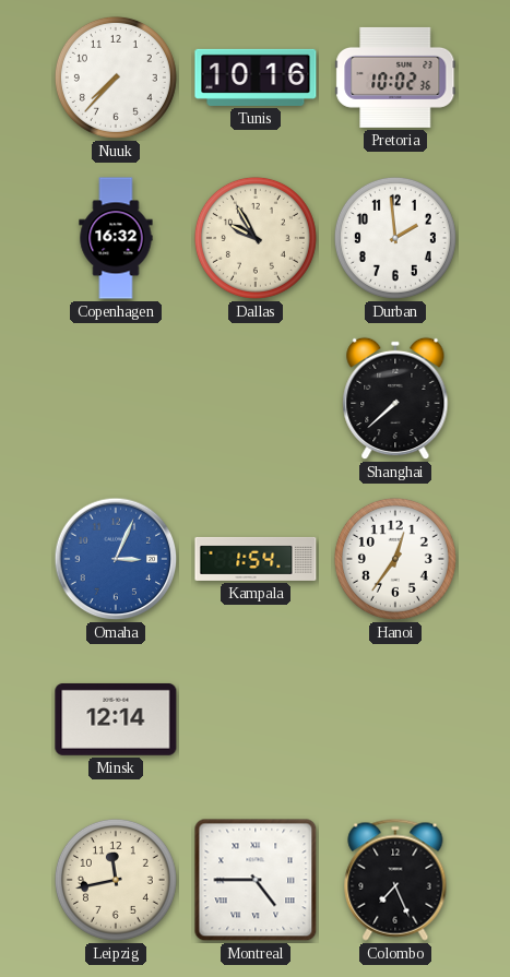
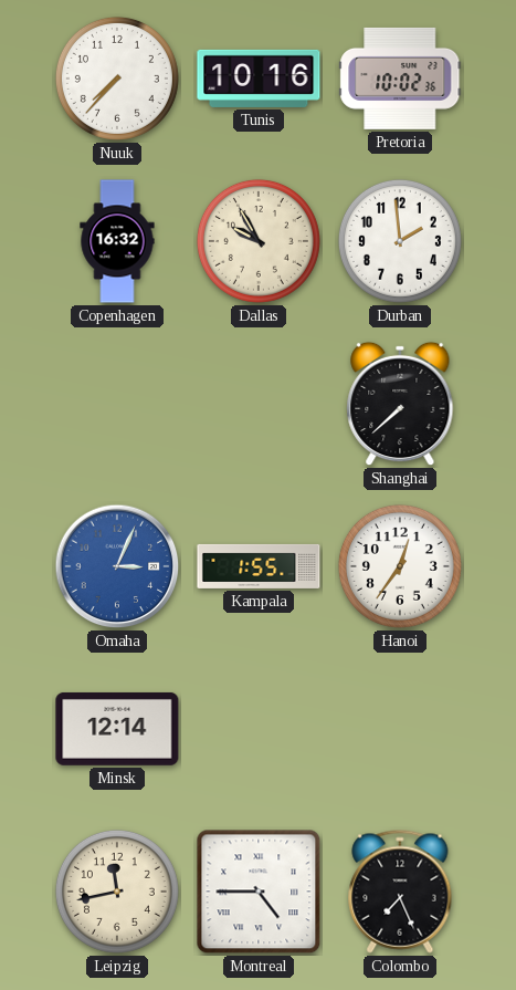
Kampala: 1:54 -> 1:55
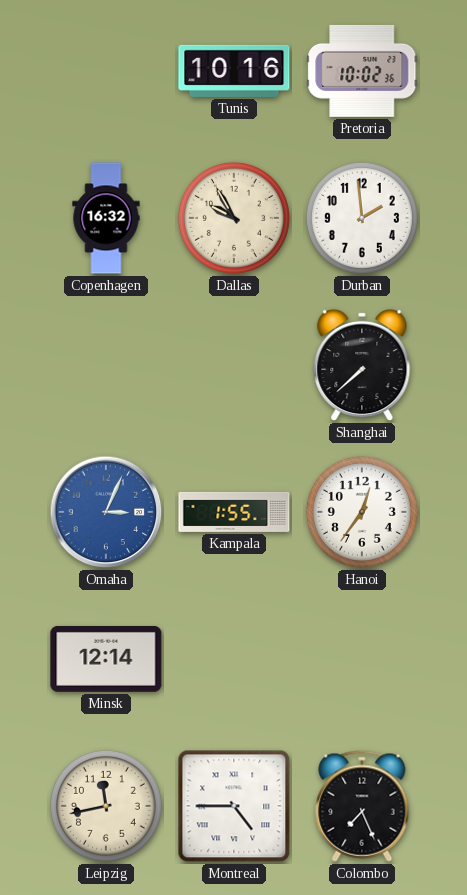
Nuuk: 7:37 -> none
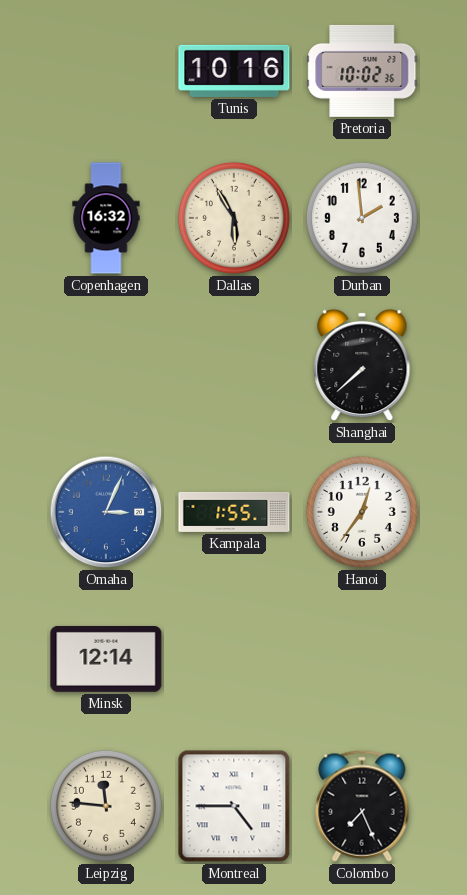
Dallas: 9:55 -> 5:55
Leipzig: 11:43 -> 11:46
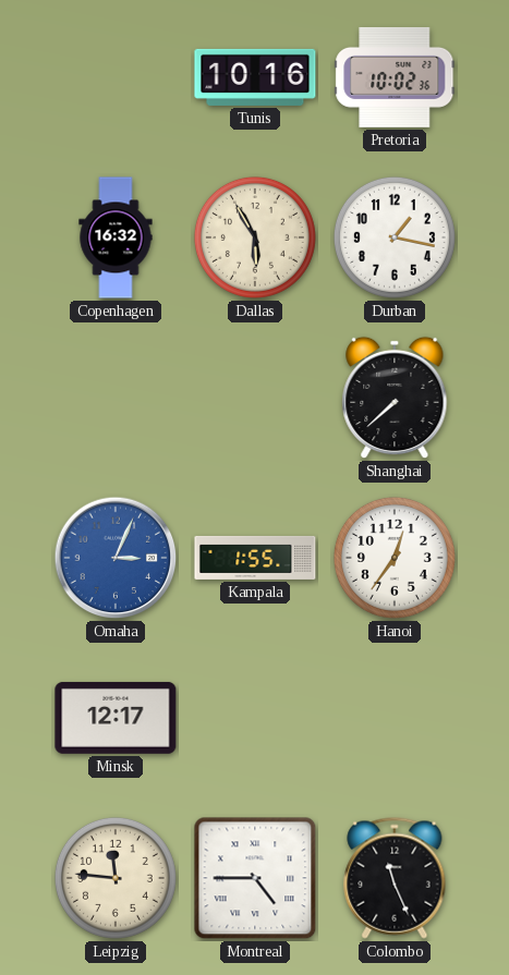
Durban: 1:59 -> 1:17
Minsk: 12:14 -> 12:17
Colombo: 7:26 -> 11:26
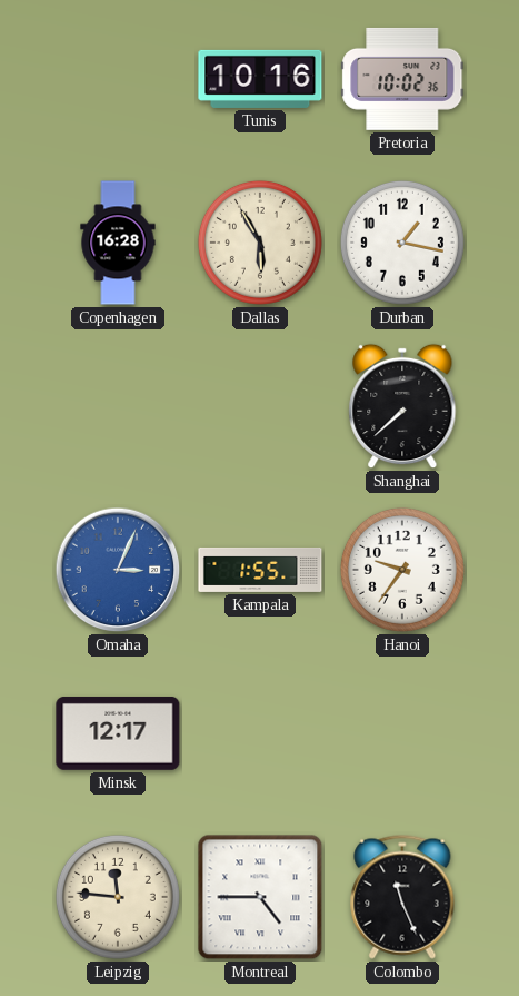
Copenhagen: 16:32 -> 16:28
Hanoi: 12:36 -> 9:36
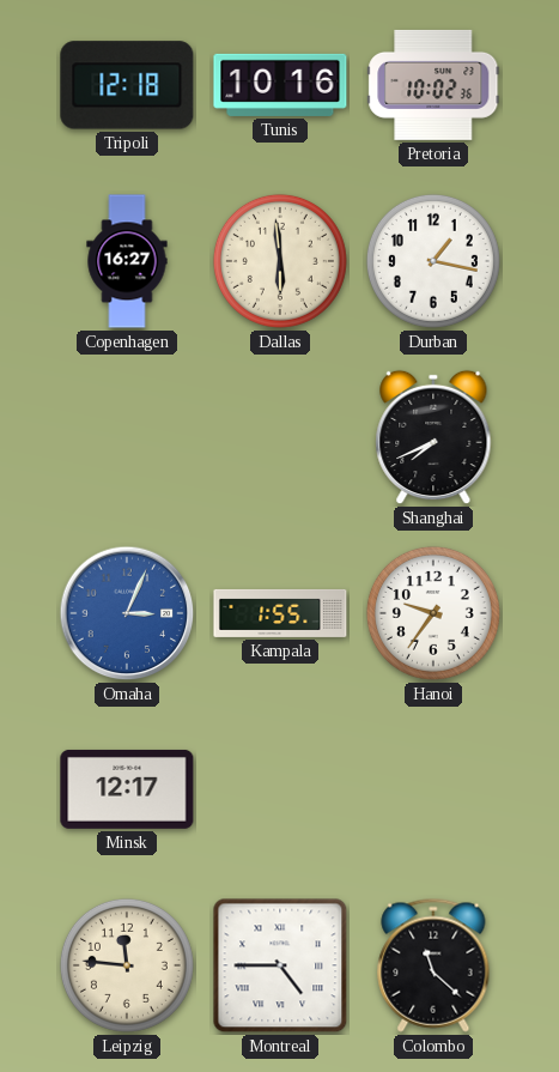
Tripoli: none -> 12:18
Copenhagen: 16:28 -> 16:27
Dallas: 5:55 -> 5:59
Shanghai: 7:38 -> 7:41
Colombo: 11:26 -> 11:22
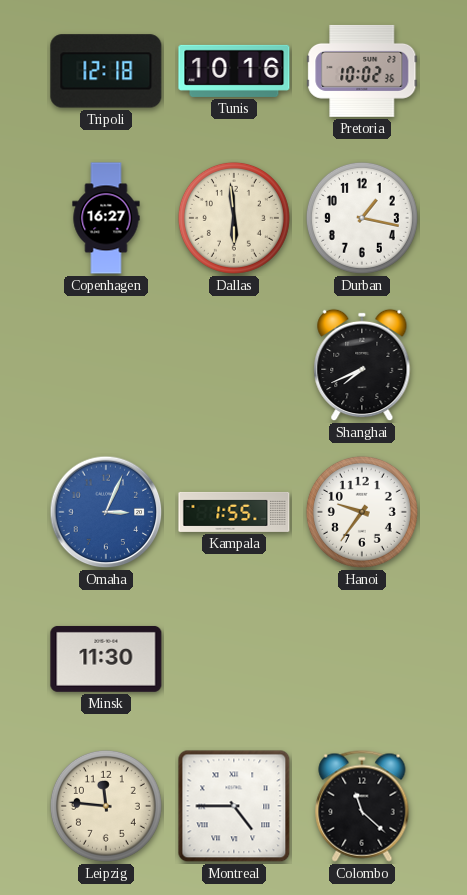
Minsk: 12:17 -> 11:30
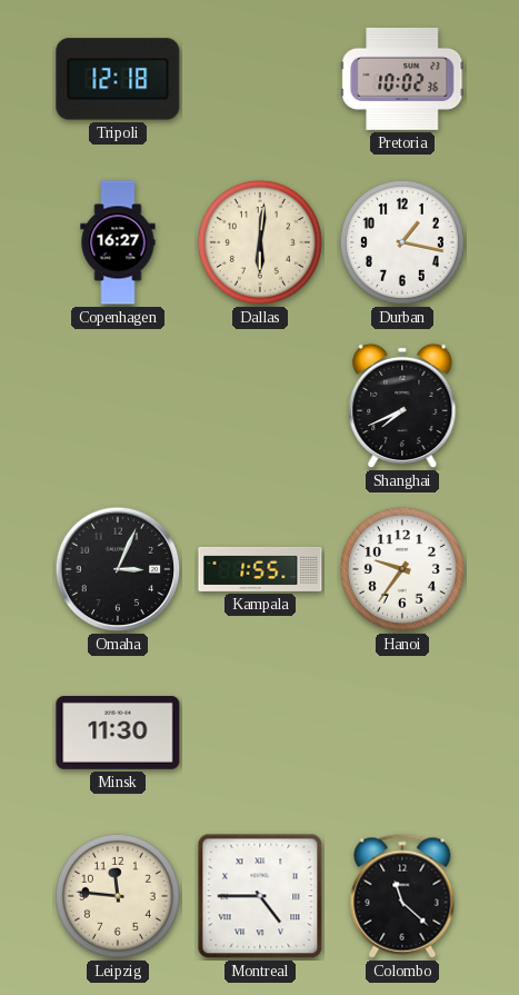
Tunis: 10:16 -> none
Dallas: 5:59 -> 6:01
Omaha dial: blue -> black
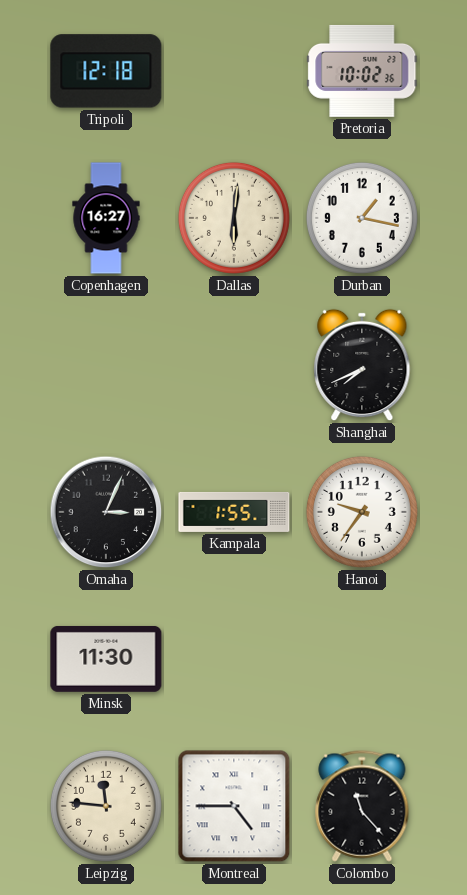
Colombo: 11:22 -> 11:23
